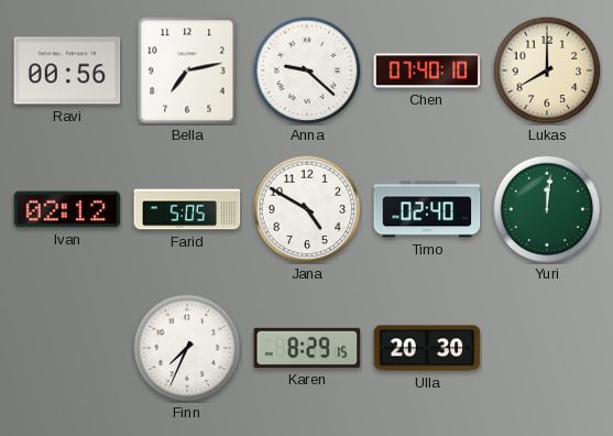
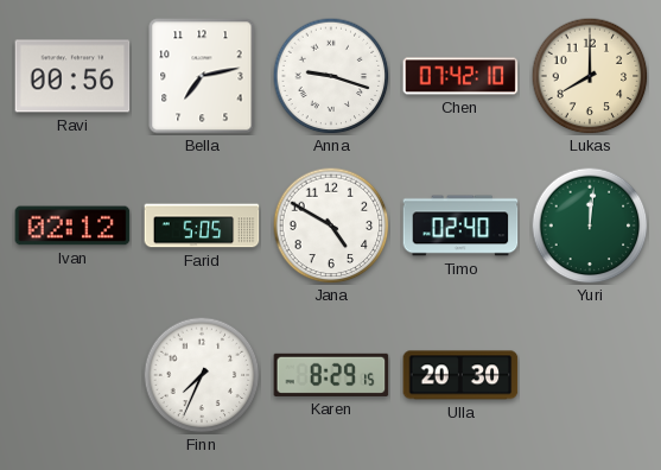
Anna: 9:22 -> 9:18
Chen: 07:40 -> 07:42
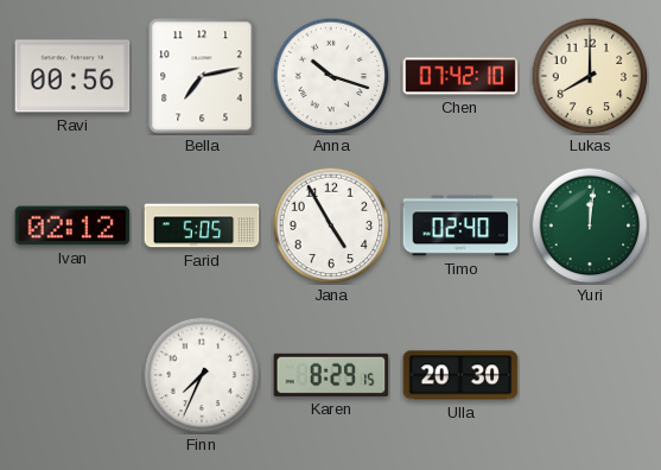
Anna: 9:18 -> 10:18
Jana: 4:50 -> 4:55
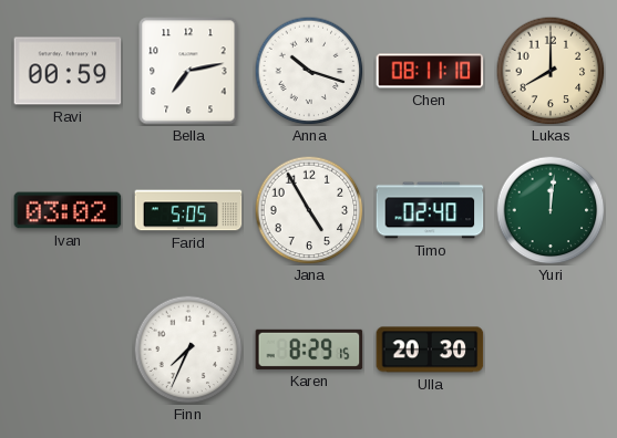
Ravi: 00:56 -> 00:59
Chen: 07:42 -> 08:11
Ivan: 02:12 -> 03:02
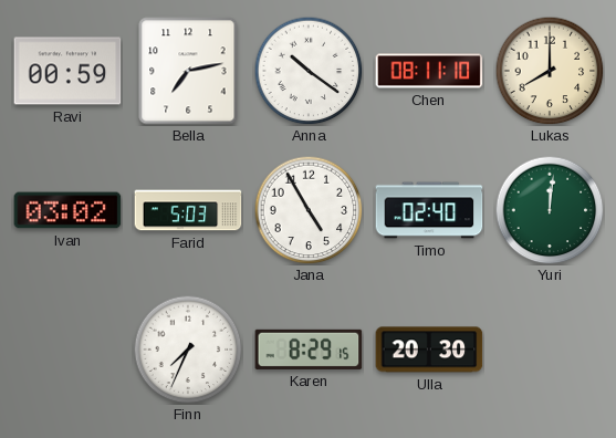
Anna: 10:18 -> 10:21
Farid: 5:05 -> 5:03
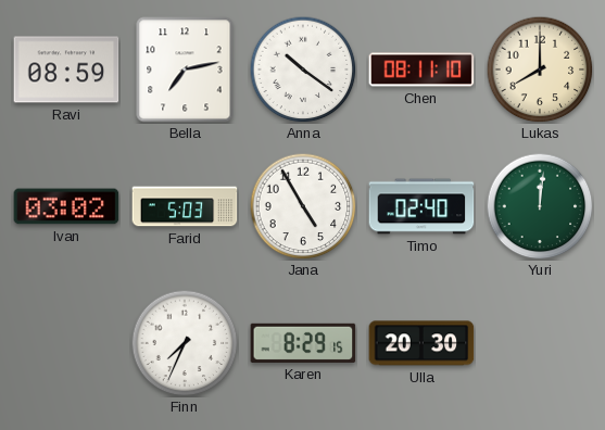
Ravi: 00:59 -> 08:59
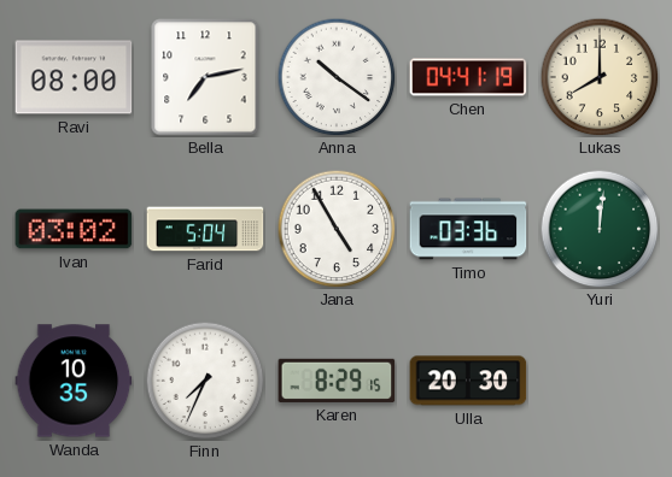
Ravi: 08:59 -> 08:00
Chen: 08:11 -> 04:41
Farid: 5:03 -> 5:04
Timo: 02:40 -> 03:36
Wanda: none -> 10:35
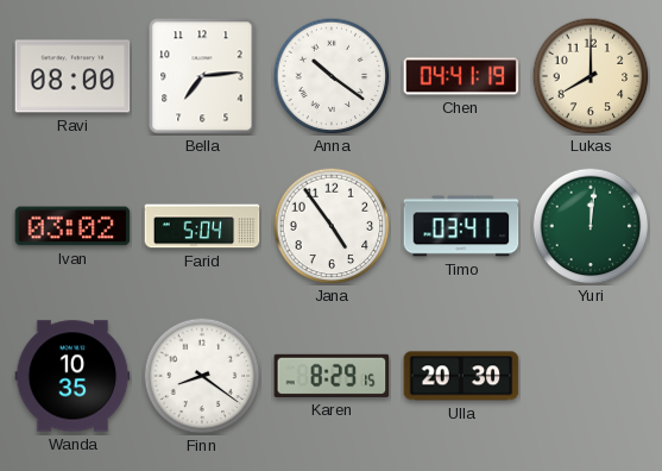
Bella: 7:13 -> 7:14
Jana: 4:55 -> 4:54
Timo: 03:36 -> 03:41
Finn: 7:34 -> 8:21
